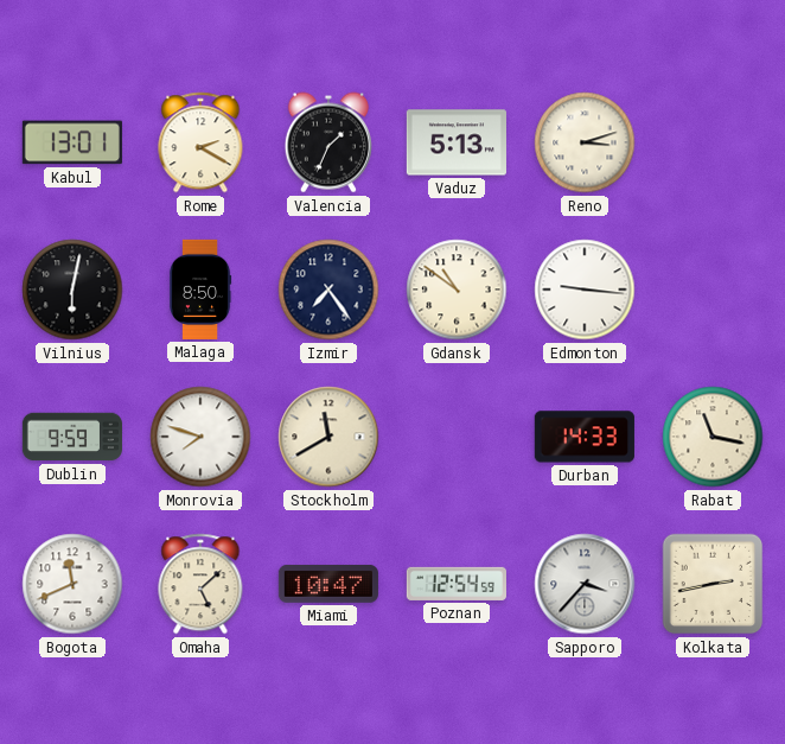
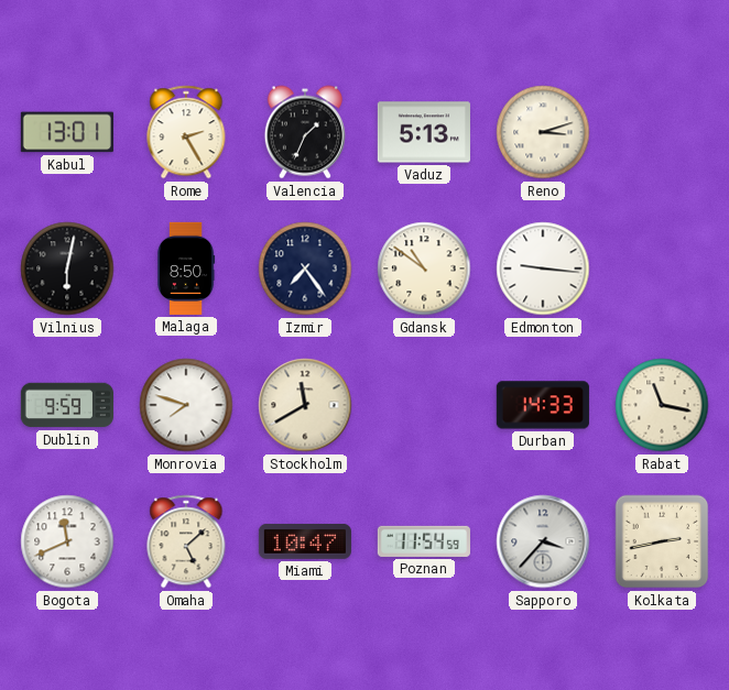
Rome: 2:20 -> 2:25
Poznan: 12:54 -> 11:54
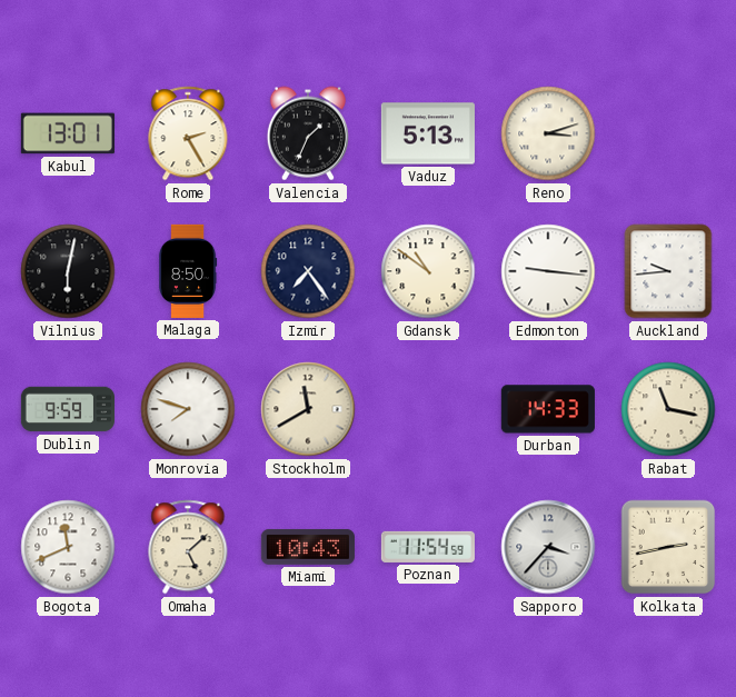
Auckland: none -> 9:44
Miami: 10:47 -> 10:43
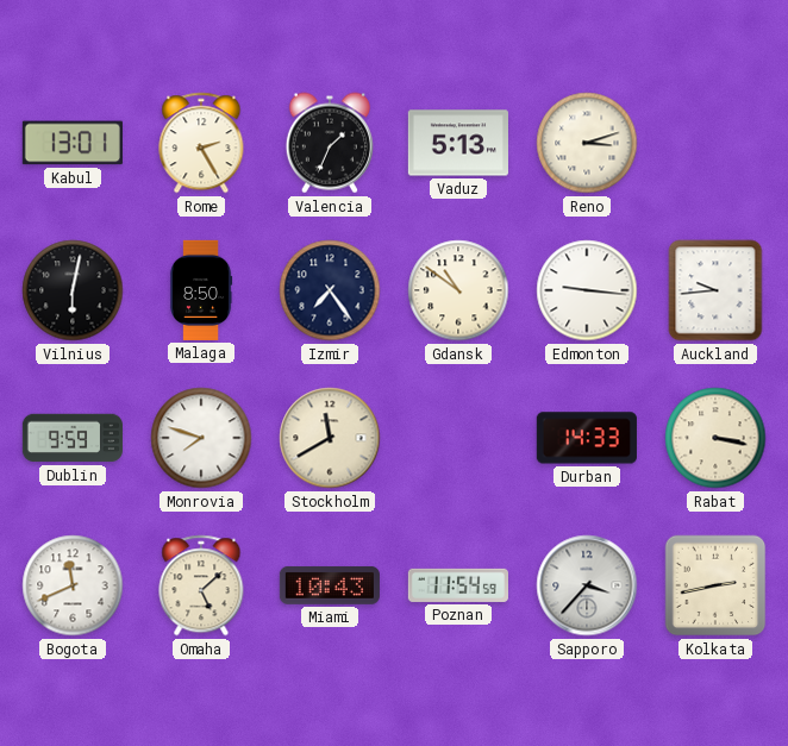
Rabat: 11:17 -> 3:17
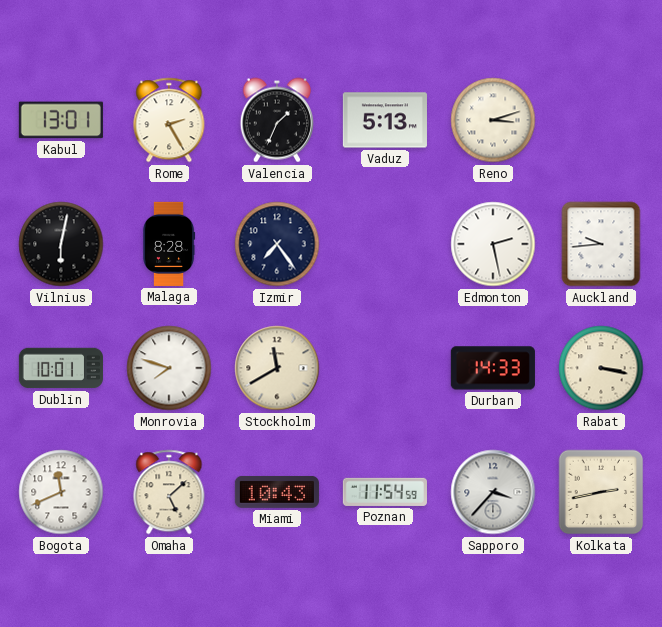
Malaga: 8:50 -> 8:28
Gdansk: 10:51 -> none
Edmonton: 9:16 -> 2:28
Dublin: 9:59 -> 10:01
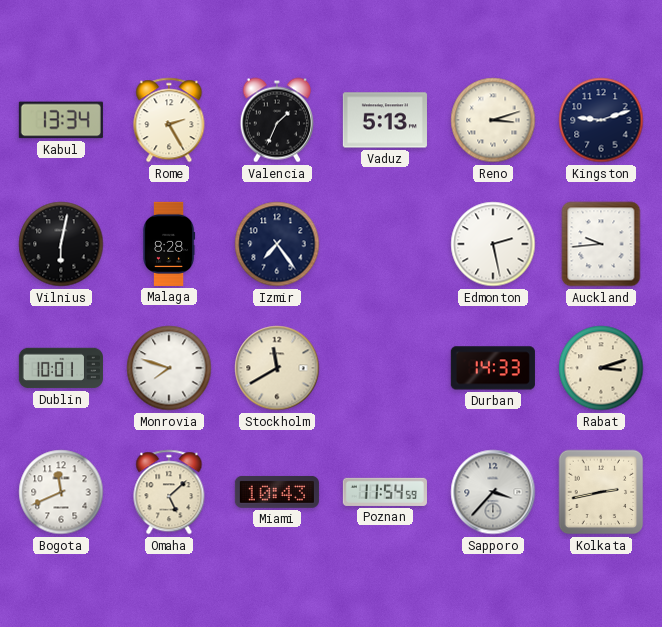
Kabul: 13:01 -> 13:34
Kingston: none -> 9:12
Rabat: 3:17 -> 3:12
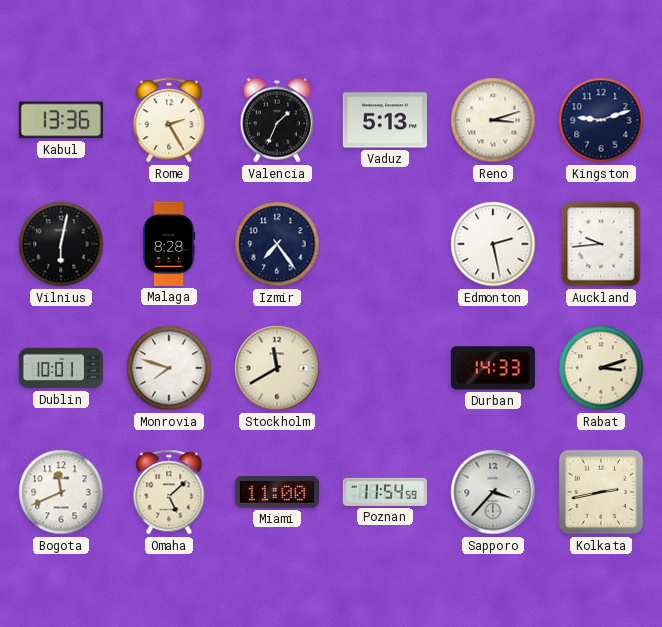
Kabul: 13:34 -> 13:36
Miami: 10:43 -> 11:00
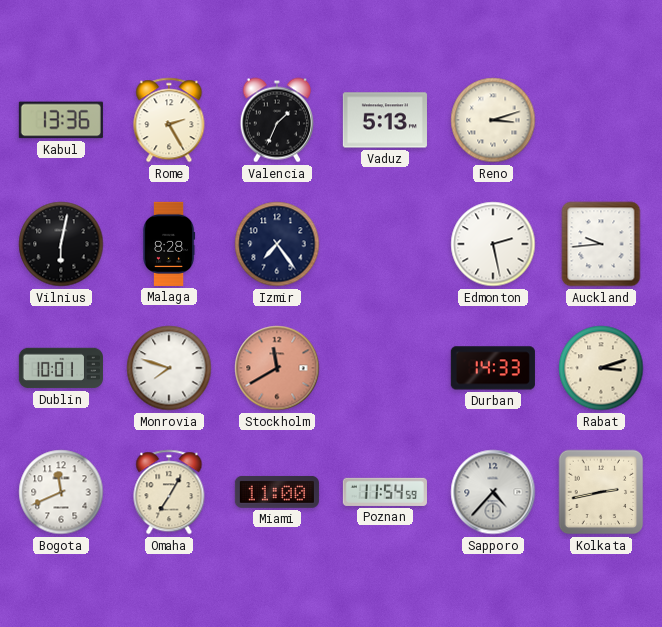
Kingston: 9:12 -> none
Stockholm dial: cream -> salmon
Omaha: 5:08 -> 7:05
Sapporo: 3:37 -> 4:37
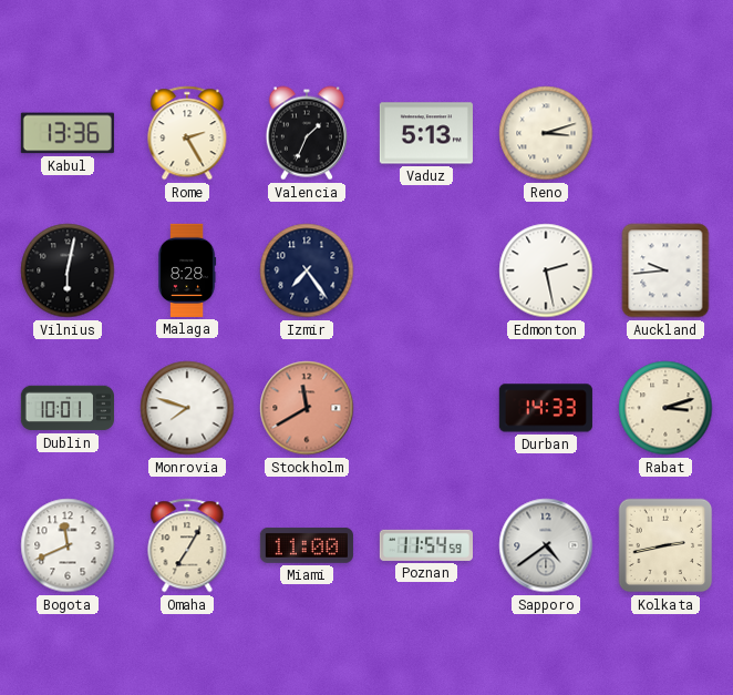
Sapporo: 4:37 -> 4:39
